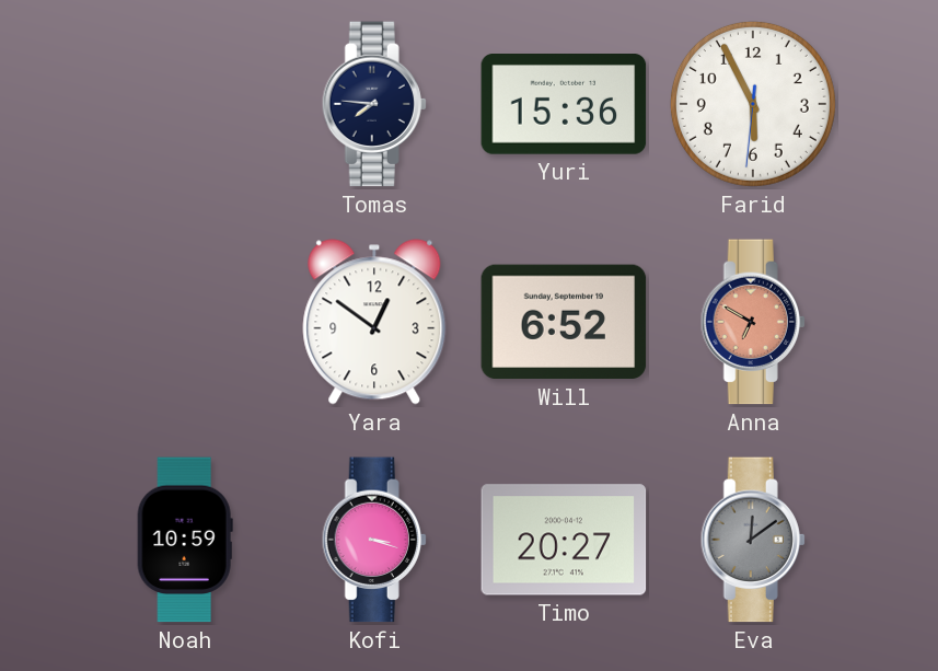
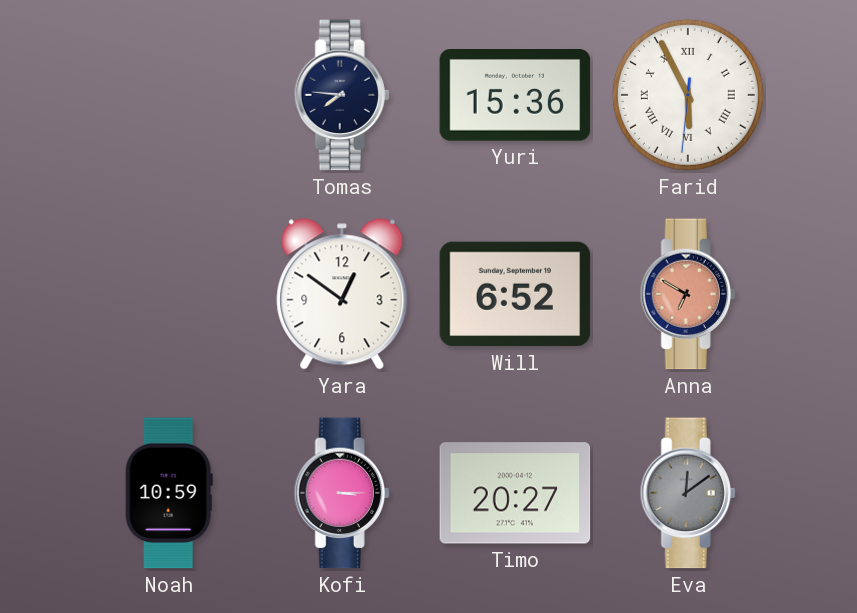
Farid numerals: Arabic -> Roman
Kofi: 3:18 -> 3:15
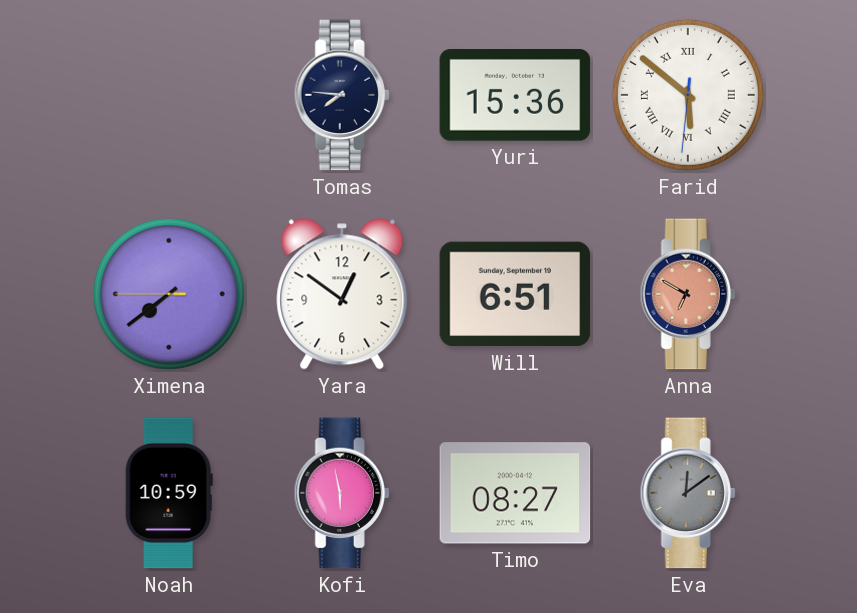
Farid: 5:55 -> 5:51
Ximena: none -> 7:38
Will: 6:52 -> 6:51
Kofi: 3:15 -> 5:58
Timo: 20:27 -> 08:27
